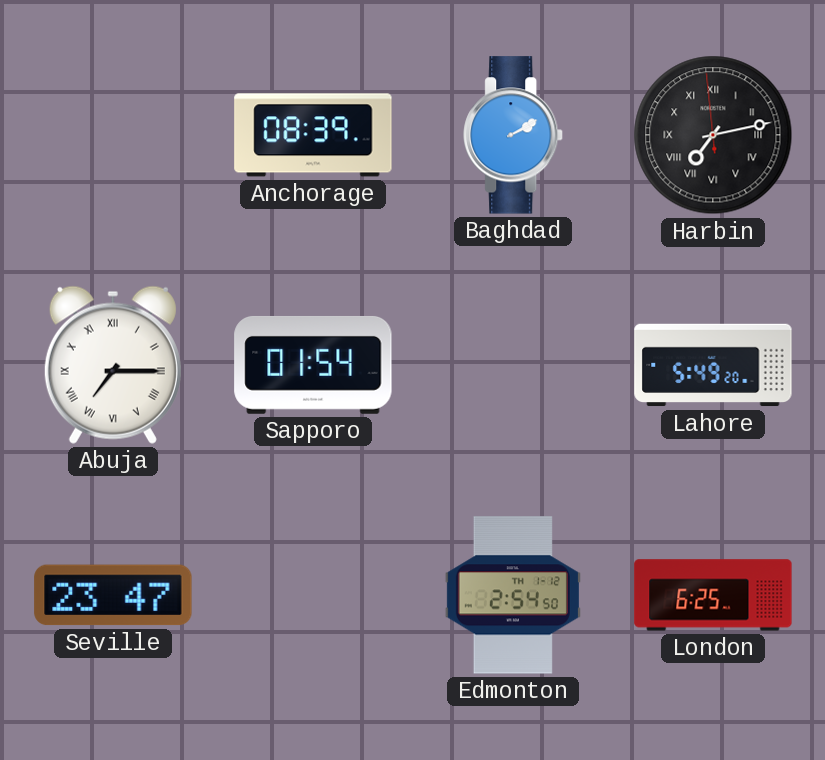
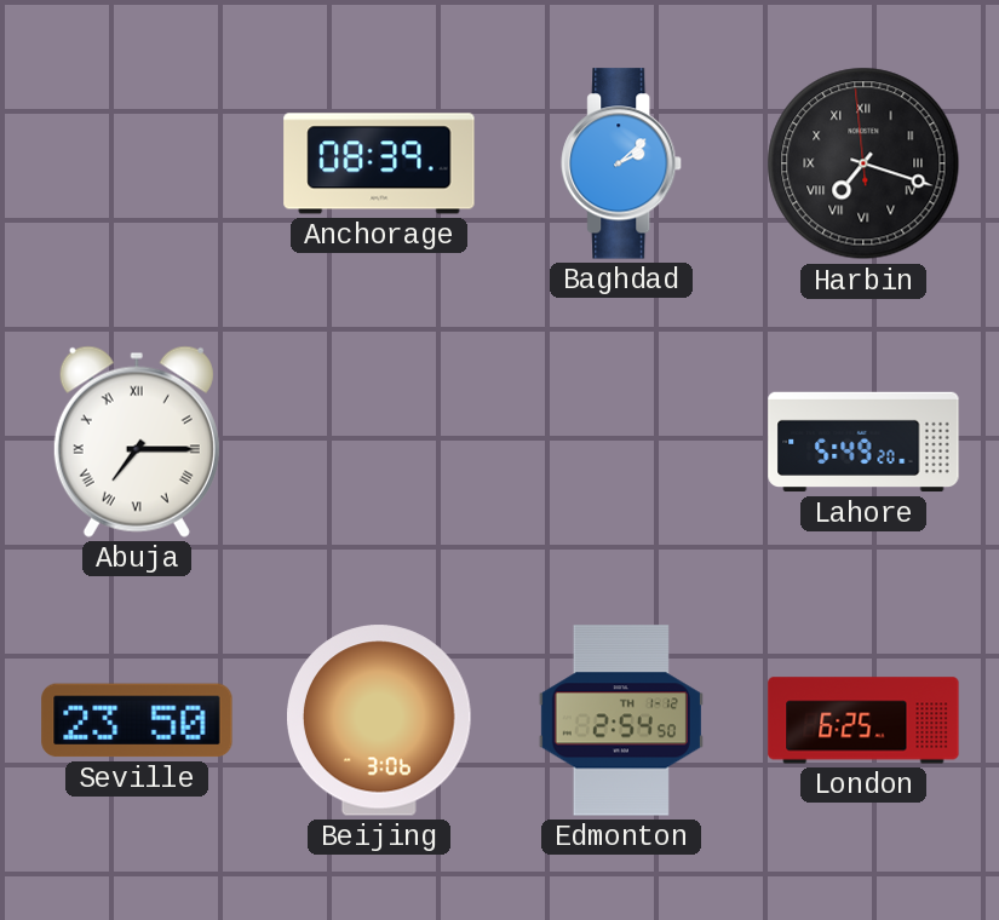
Baghdad: 2:10 -> 2:08
Harbin: 7:12 -> 7:17
Sapporo: 01:54 -> none
Seville: 23:47 -> 23:50
Beijing: none -> 3:06
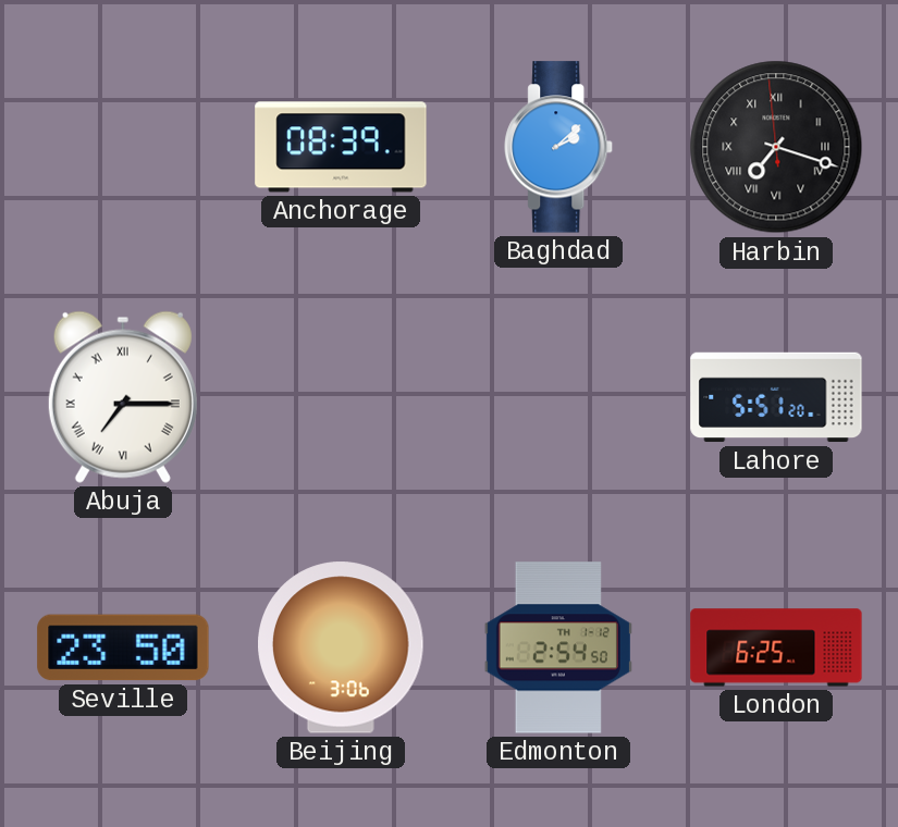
Lahore: 5:49 -> 5:51
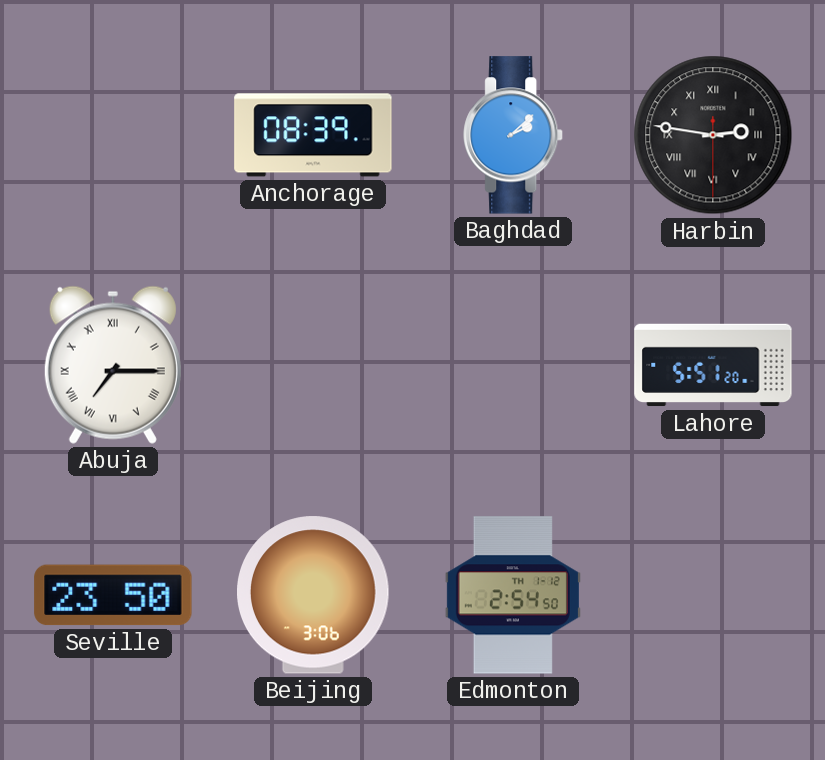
Harbin: 7:17 -> 2:46
London: 6:25 -> none
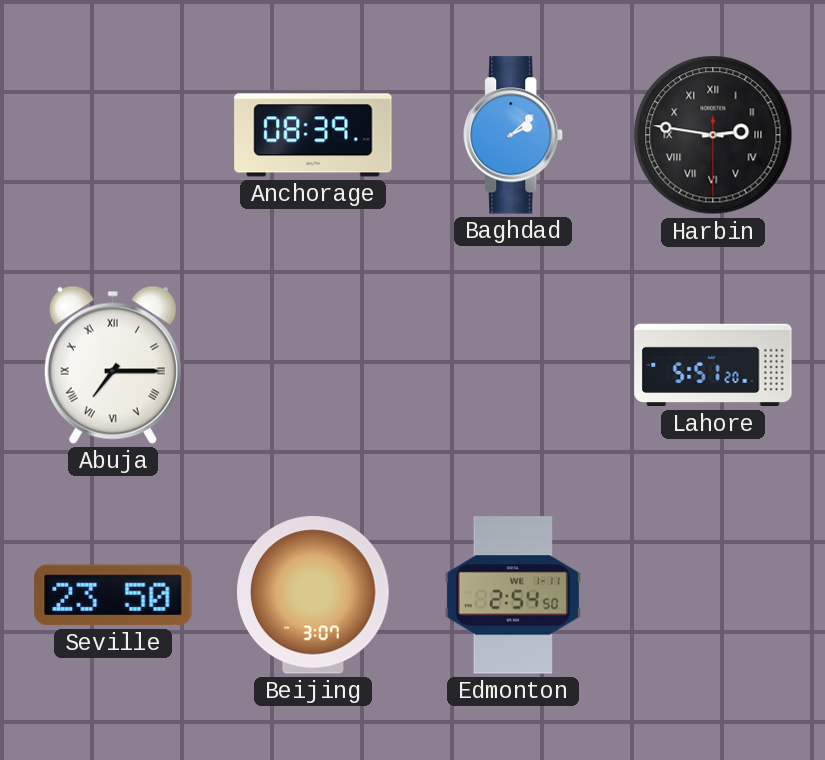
Beijing: 3:06 -> 3:07
Edmonton date: TH 1-12 -> WE 1-11
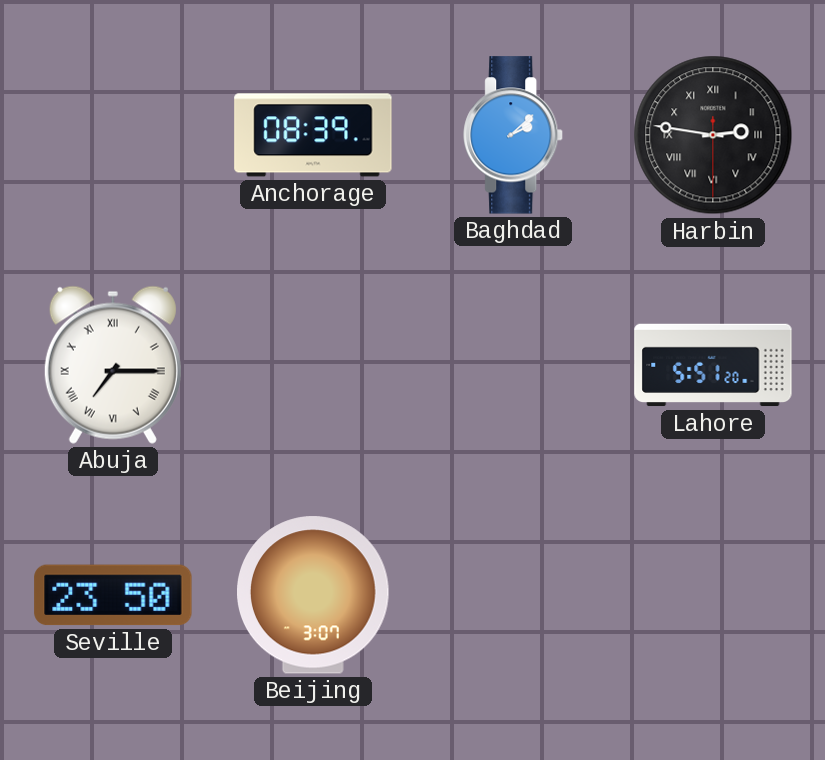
Edmonton: 2:54 -> none
